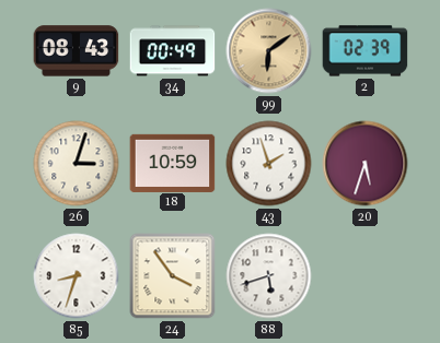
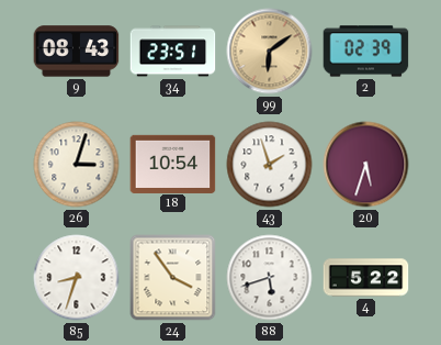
34: 00:49 -> 23:51
18: 10:59 -> 10:54
4: none -> 5:22
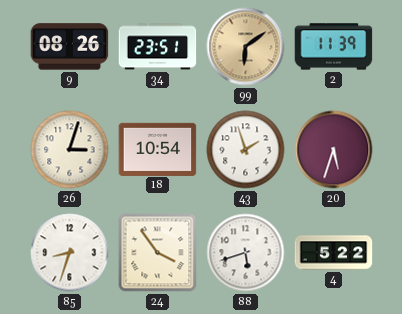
9: 08:43 -> 08:26
2: 02:39 -> 11:39
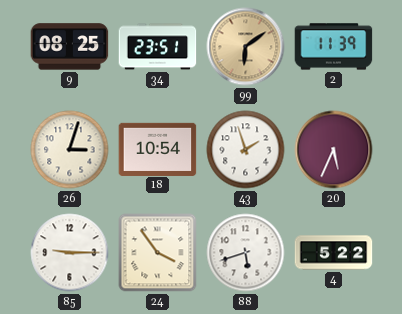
9: 08:26 -> 08:25
20: 5:33 -> 5:34
85: 8:33 -> 9:15
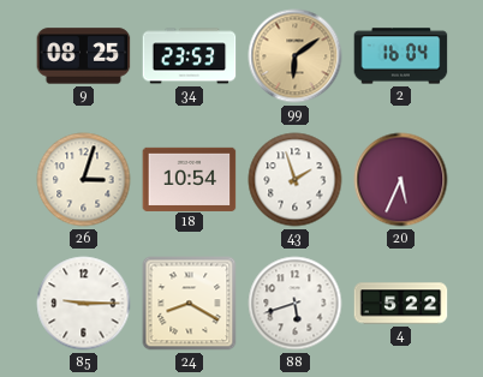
34: 23:51 -> 23:53
2: 11:39 -> 16:04
24: 3:54 -> 8:20
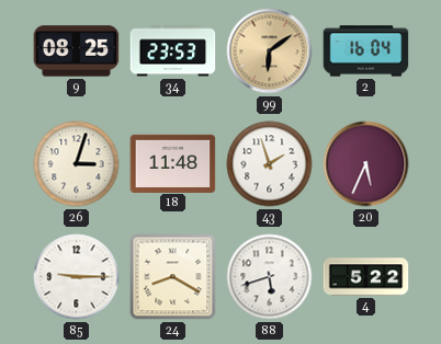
18: 10:54 -> 11:48
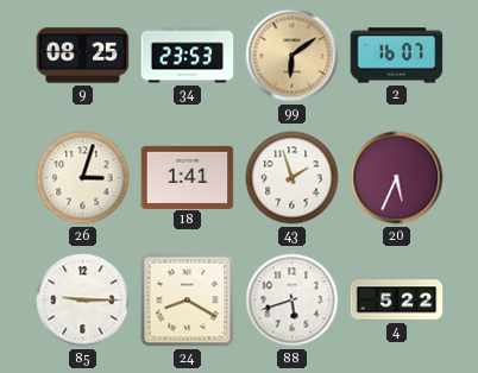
2: 16:04 -> 16:07
18: 11:48 -> 1:41
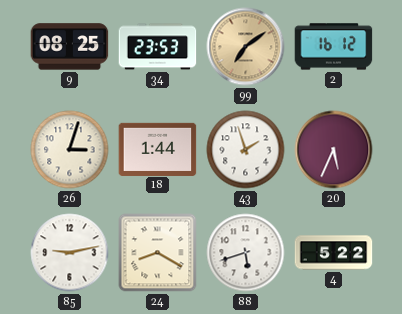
99: 6:09 -> 7:09
2: 16:07 -> 16:12
18: 1:41 -> 1:44
85: 9:15 -> 9:13
